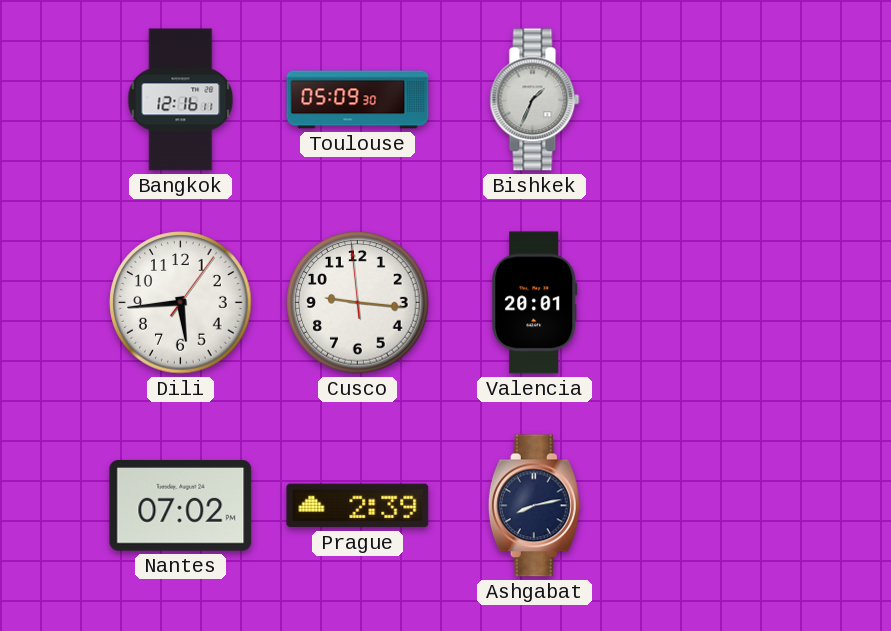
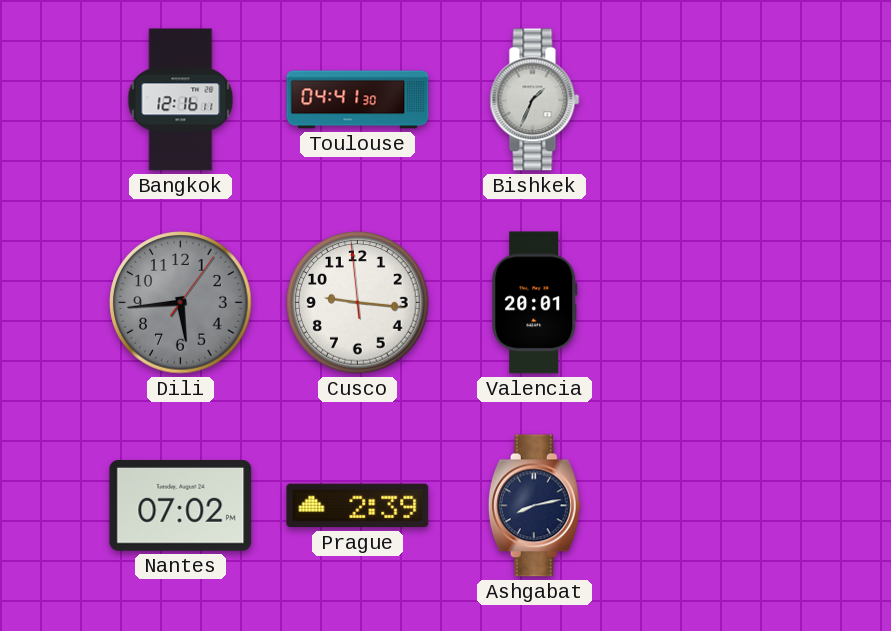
Toulouse: 05:09 -> 04:41
Dili dial: white -> grey
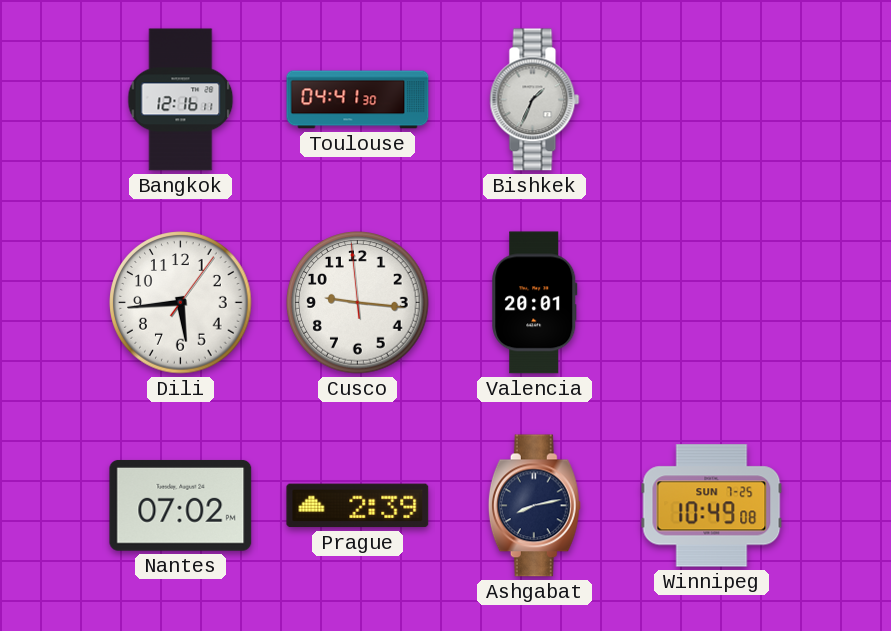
Dili dial: grey -> white
Winnipeg: none -> 10:49
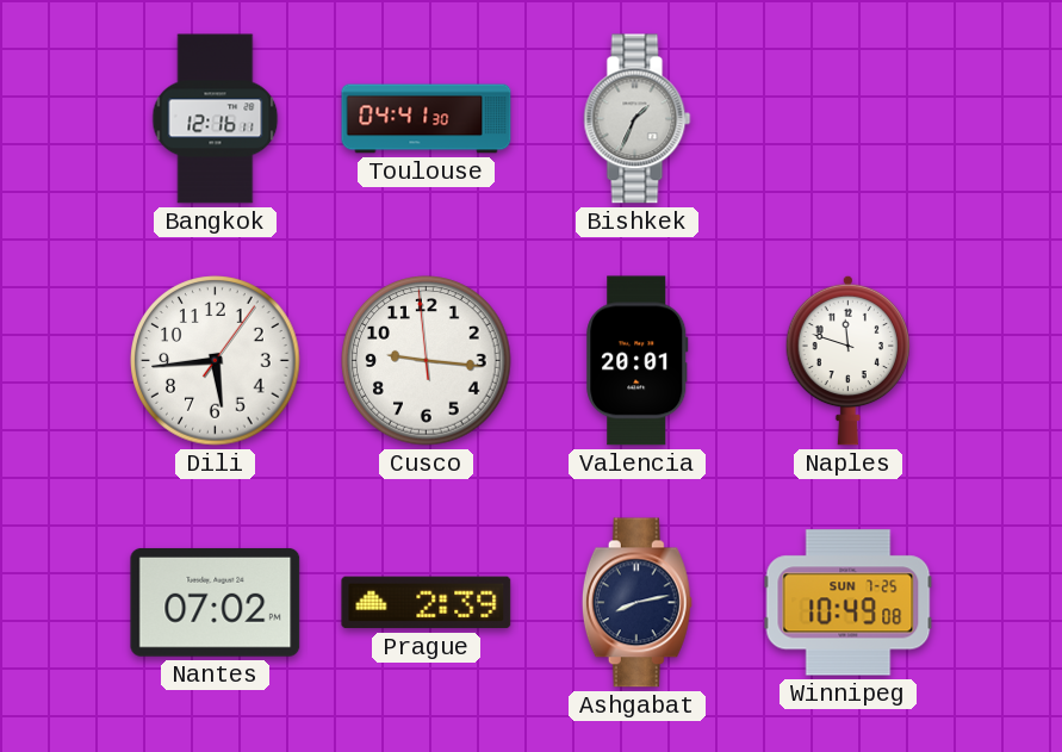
Naples: none -> 11:48
